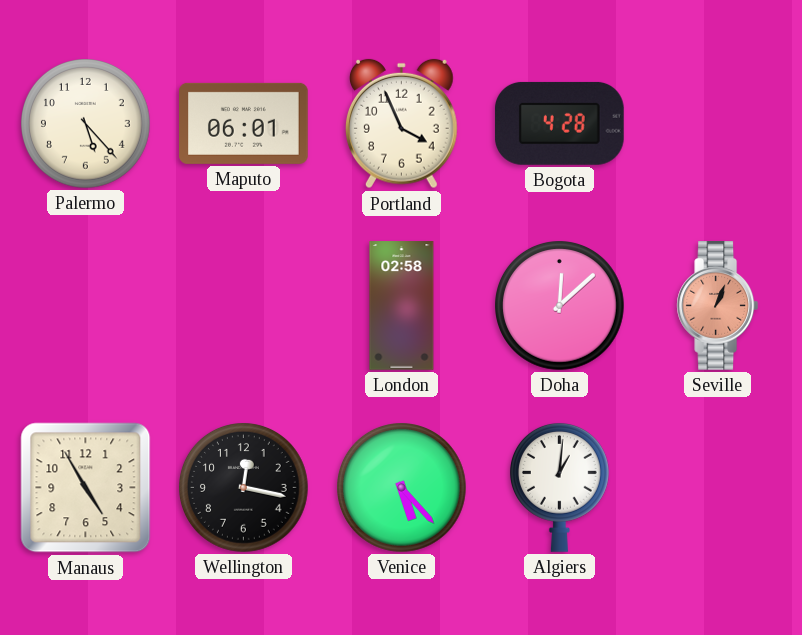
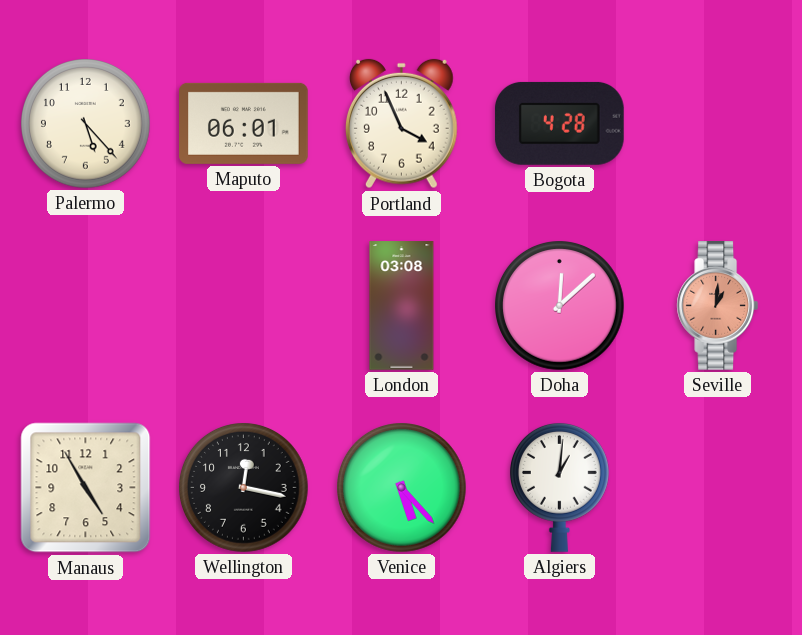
London: 02:58 -> 03:08
Seville: 1:04 -> 1:01
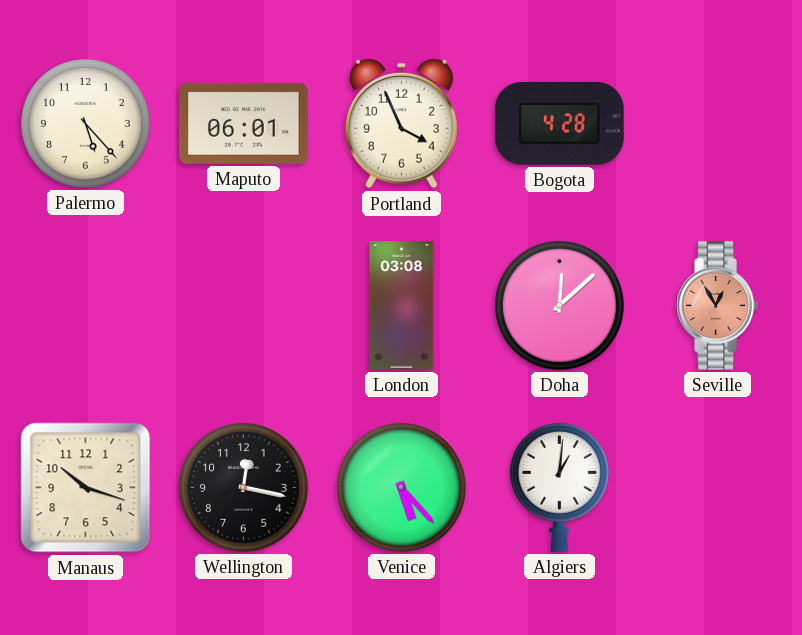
Seville: 1:01 -> 12:55
Manaus: 4:55 -> 10:18
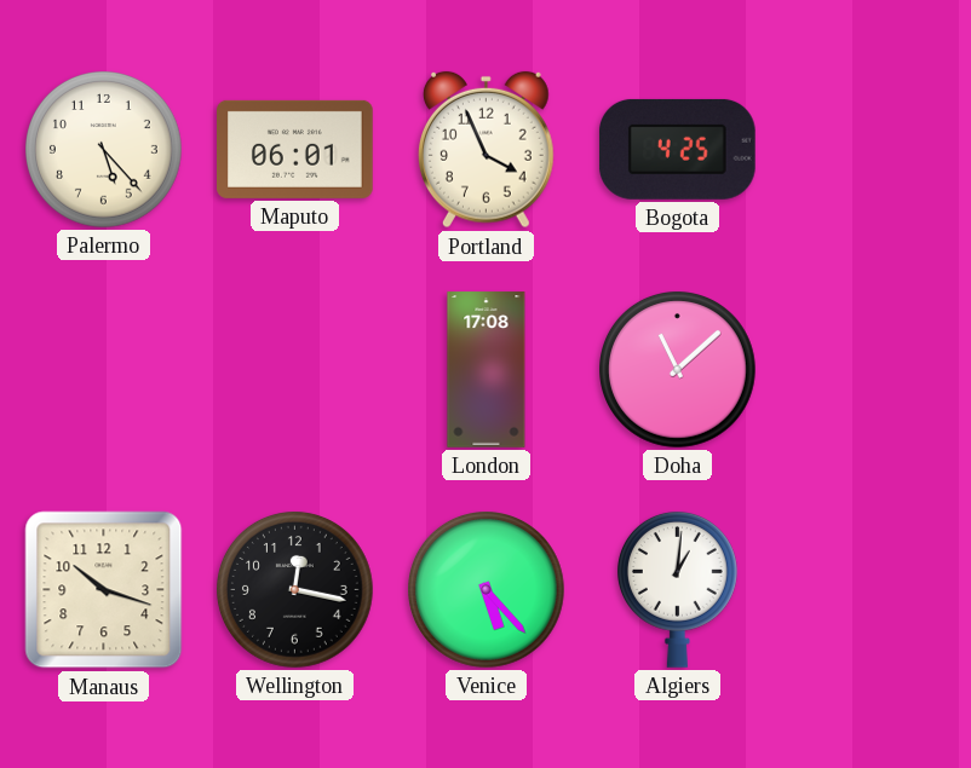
Bogota: 4:28 -> 4:25
London: 03:08 -> 17:08
Doha: 12:08 -> 11:08
Seville: 12:55 -> none
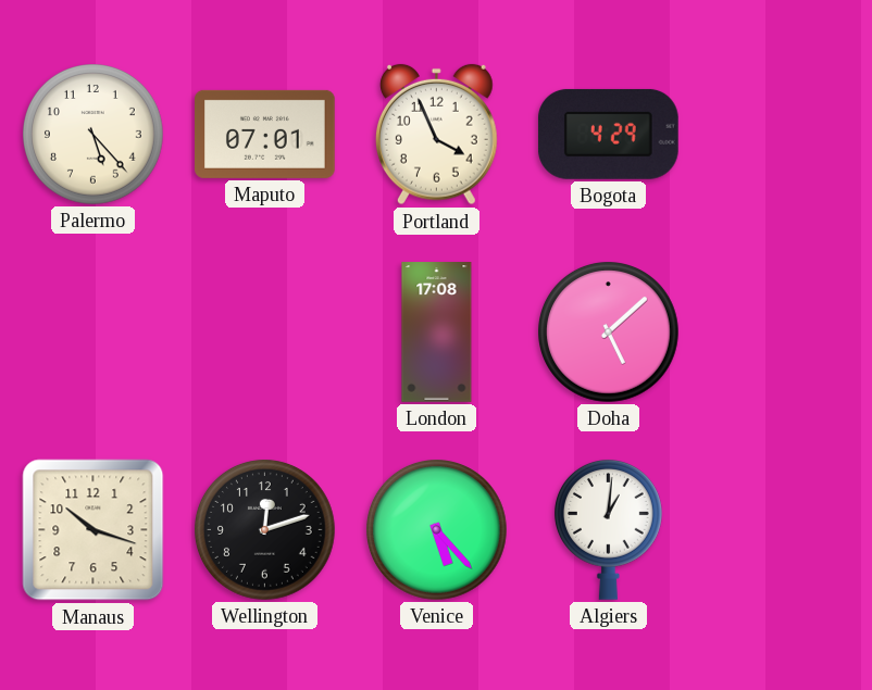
Maputo: 06:01 -> 07:01
Bogota: 4:25 -> 4:29
Doha: 11:08 -> 5:08
Wellington: 12:17 -> 12:12
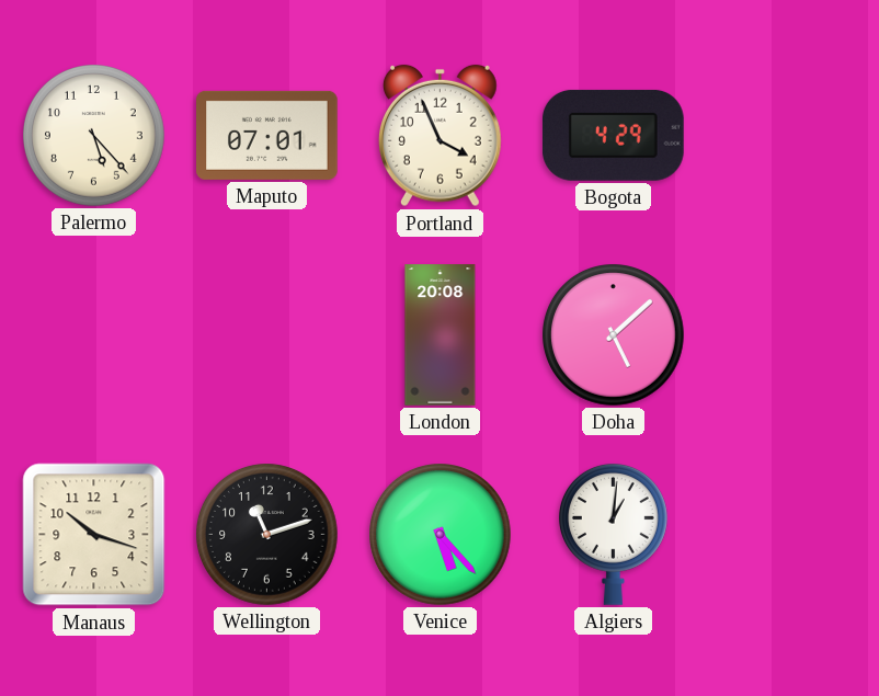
London: 17:08 -> 20:08
Wellington: 12:12 -> 11:12
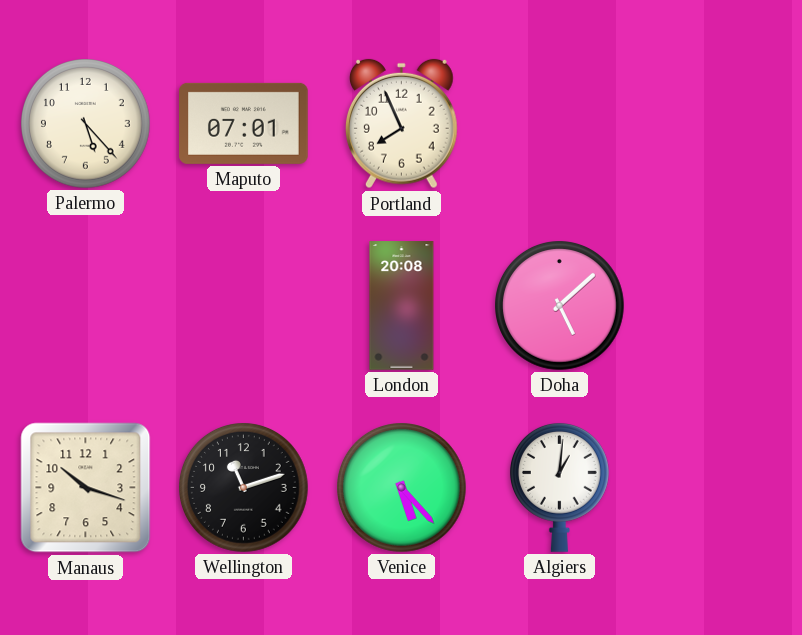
Portland: 3:56 -> 7:56
Bogota: 4:29 -> none
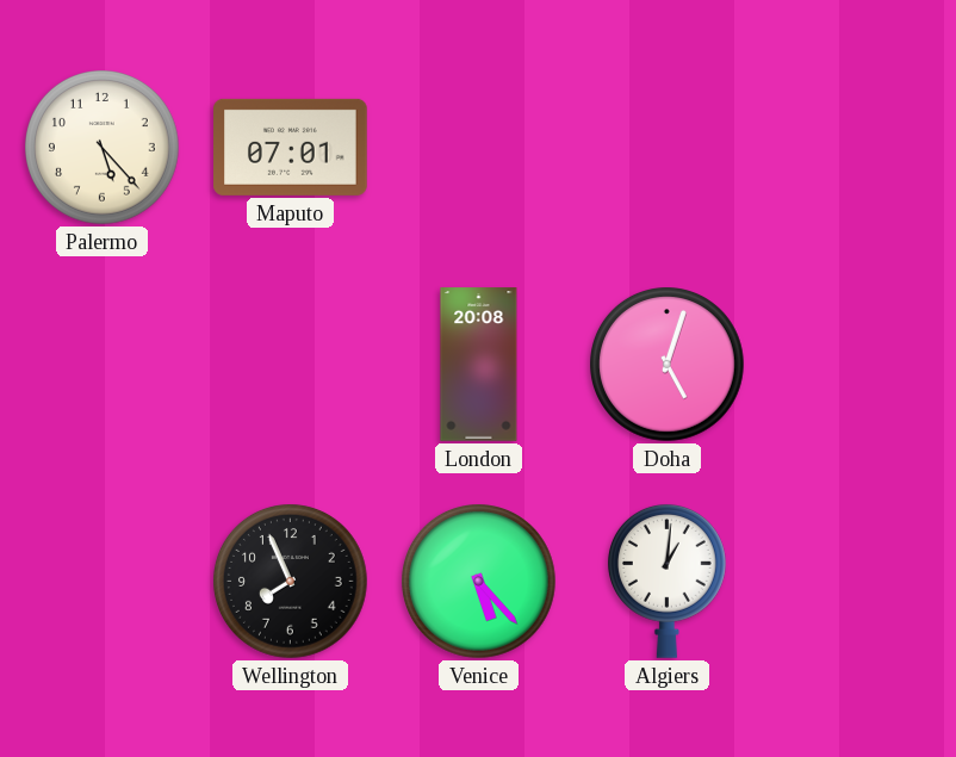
Portland: 7:56 -> none
Doha: 5:08 -> 5:03
Manaus: 10:18 -> none
Wellington: 11:12 -> 7:56
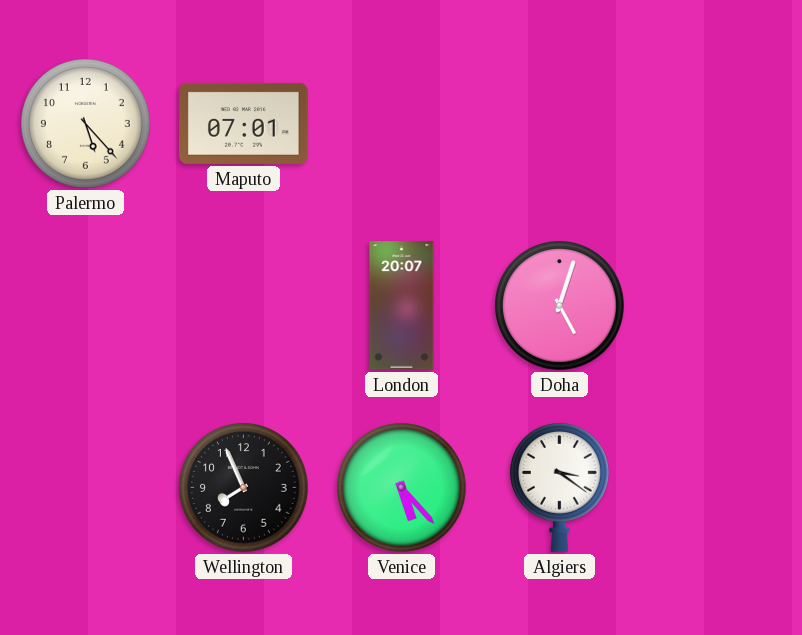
London: 20:08 -> 20:07
Algiers: 1:01 -> 3:21
